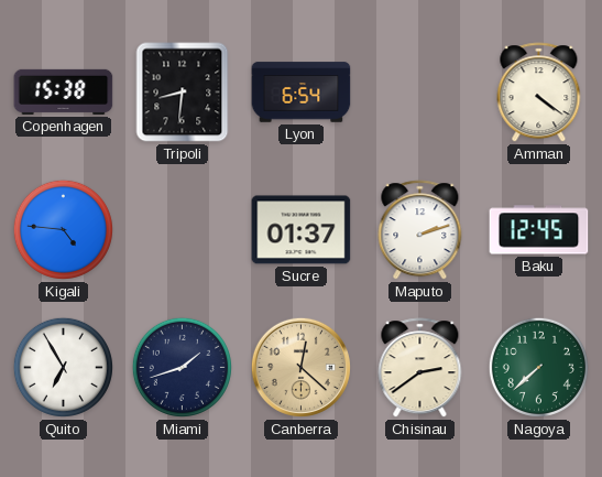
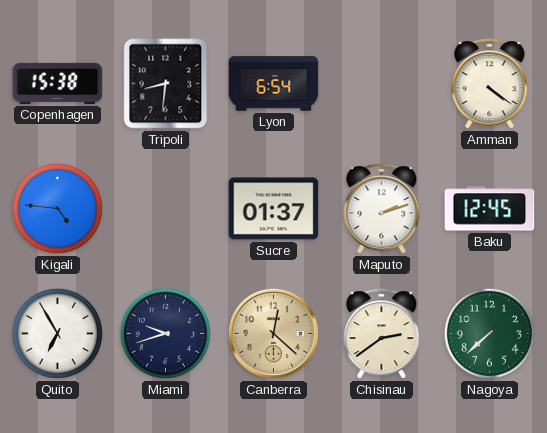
Miami: 1:42 -> 9:42
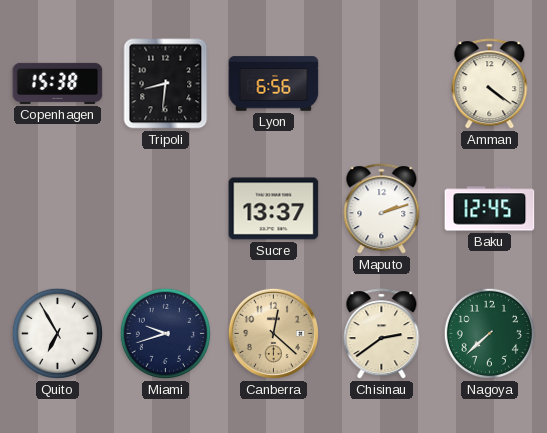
Lyon: 6:54 -> 6:56
Kigali: 4:46 -> none
Sucre: 01:37 -> 13:37
